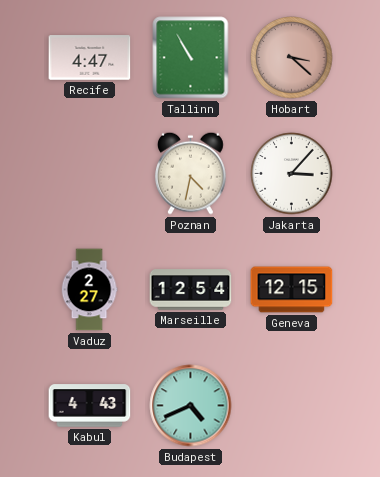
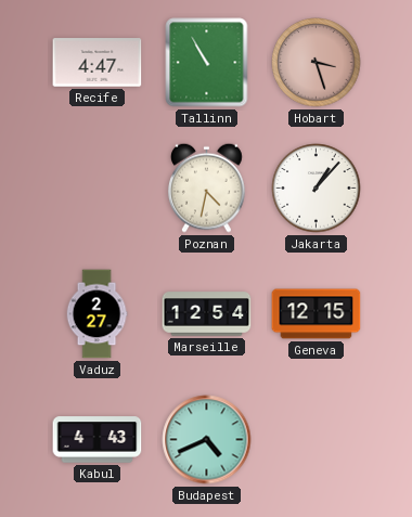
Hobart: 3:22 -> 3:27
Jakarta: 3:07 -> 1:07
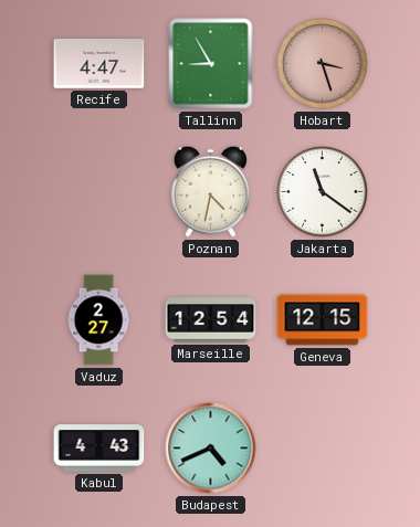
Tallinn: 10:55 -> 8:55
Jakarta: 1:07 -> 11:21
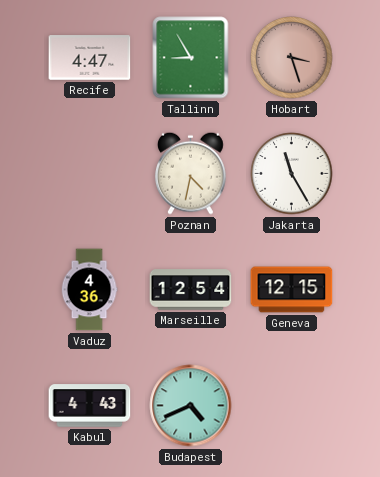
Jakarta: 11:21 -> 11:25
Vaduz: 2:27 -> 4:36
